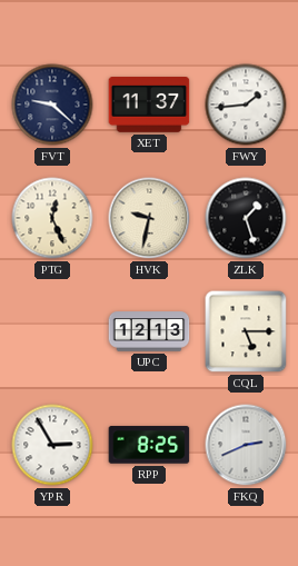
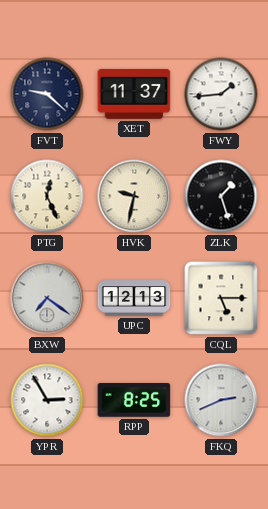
BXW: none -> 7:21
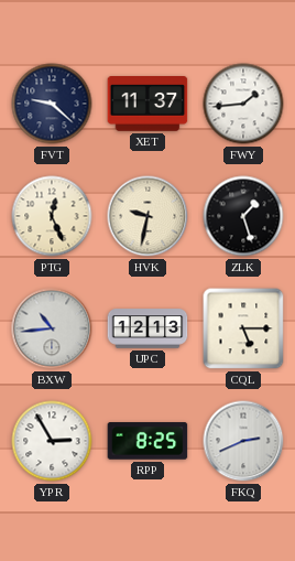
BXW: 7:21 -> 10:44
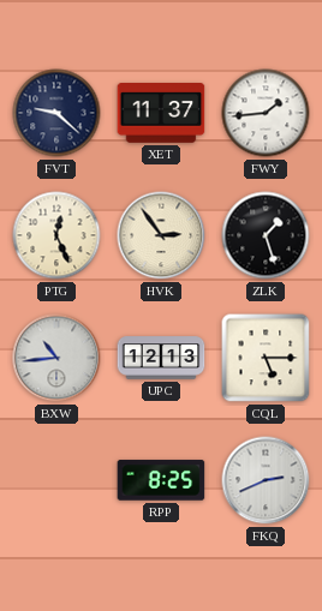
HVK: 9:32 -> 2:54
YPR: 2:55 -> none
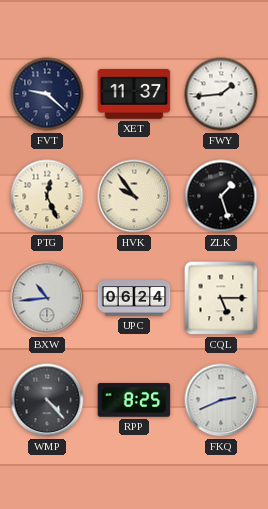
HVK: 2:54 -> 9:54
UPC: 12:13 -> 06:24
WMP: none -> 4:23
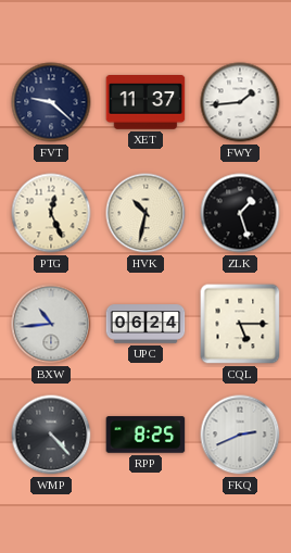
HVK: 9:54 -> 10:32
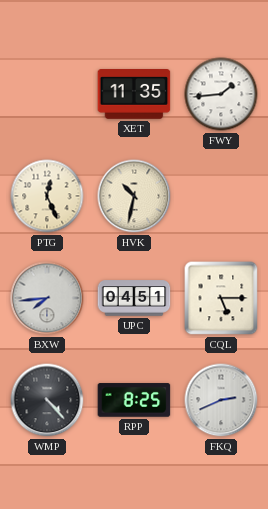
FVT: 9:22 -> none
XET: 11:37 -> 11:35
ZLK: 1:27 -> none
BXW: 10:44 -> 7:44
UPC: 06:24 -> 04:51
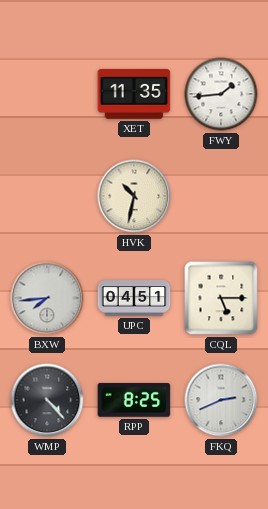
PTG: 12:26 -> none
